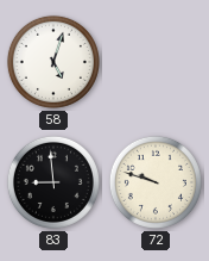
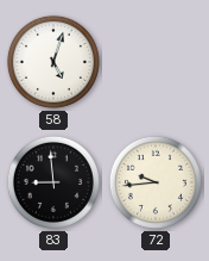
72: 9:48 -> 9:44
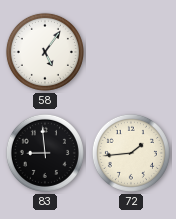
58: 5:03 -> 5:06
72: 9:44 -> 1:44
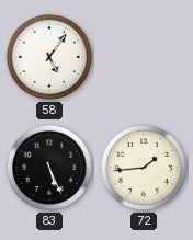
83: 8:59 -> 5:26
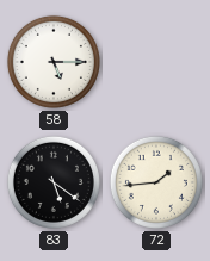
58: 5:06 -> 5:15
83: 5:26 -> 5:21
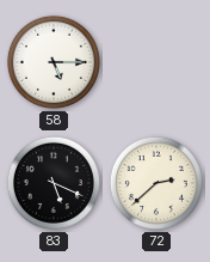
83: 5:21 -> 5:19
72: 1:44 -> 2:38
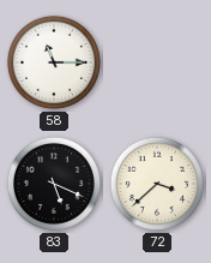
58: 5:15 -> 11:15
72: 2:38 -> 3:38
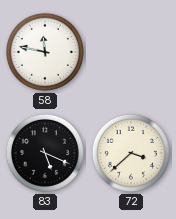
58: 11:15 -> 11:47
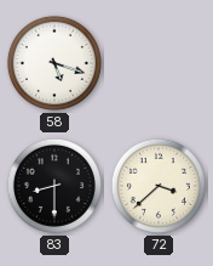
58: 11:47 -> 5:18
83: 5:19 -> 8:30
